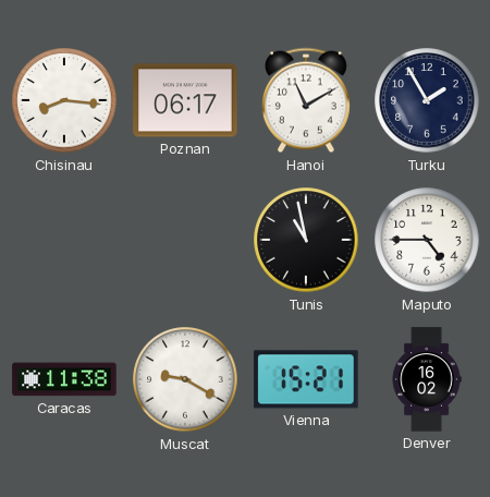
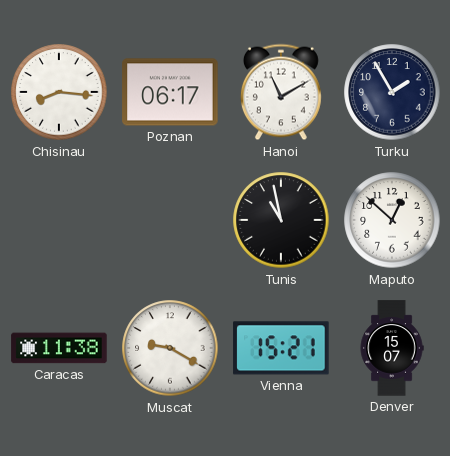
Maputo: 4:45 -> 12:52
Denver: 16:02 -> 15:07
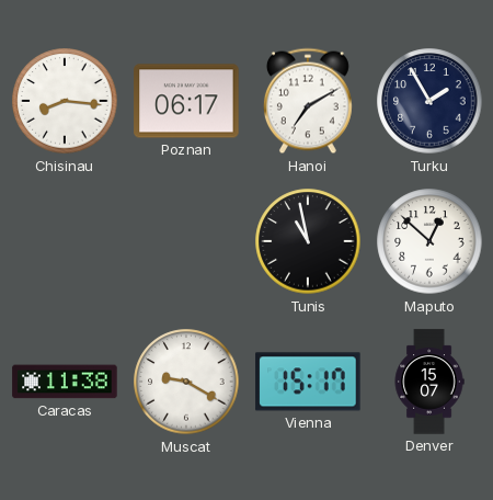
Hanoi: 11:10 -> 7:10
Vienna: 15:21 -> 15:17
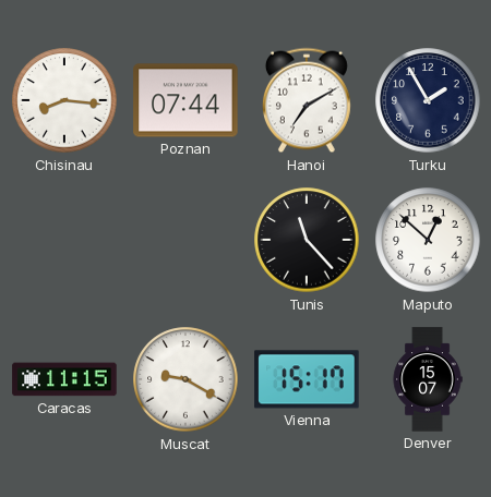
Poznan: 06:17 -> 07:44
Tunis: 10:58 -> 11:23
Caracas: 11:38 -> 11:15
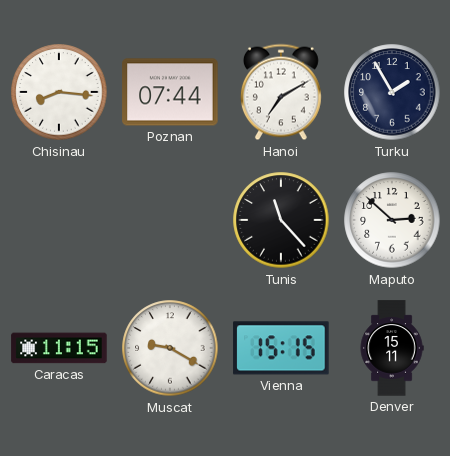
Maputo: 12:52 -> 2:52
Vienna: 15:17 -> 15:15
Denver: 15:07 -> 15:11
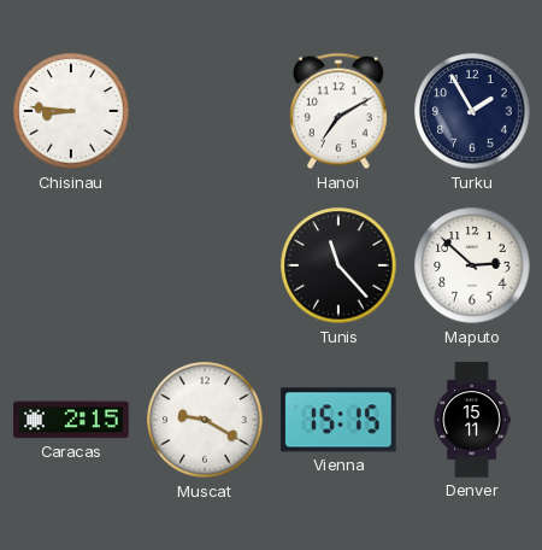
Chisinau: 8:16 -> 8:46
Poznan: 07:44 -> none
Caracas: 11:15 -> 2:15
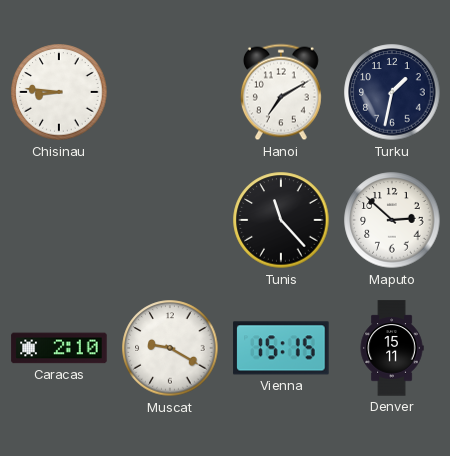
Turku: 1:55 -> 1:32
Caracas: 2:15 -> 2:10
